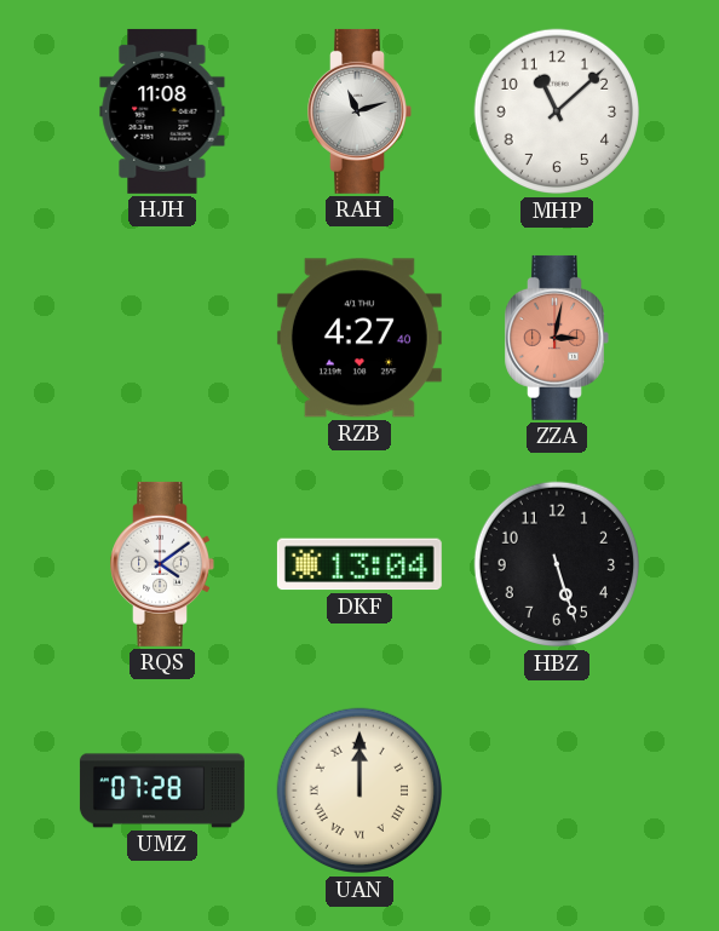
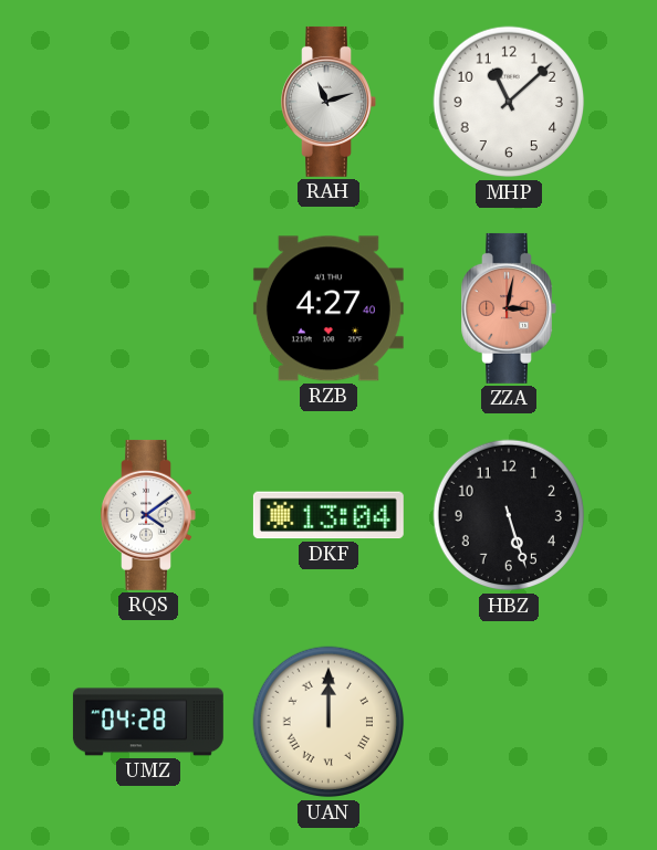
HJH: 11:08 -> none
UMZ: 07:28 -> 04:28
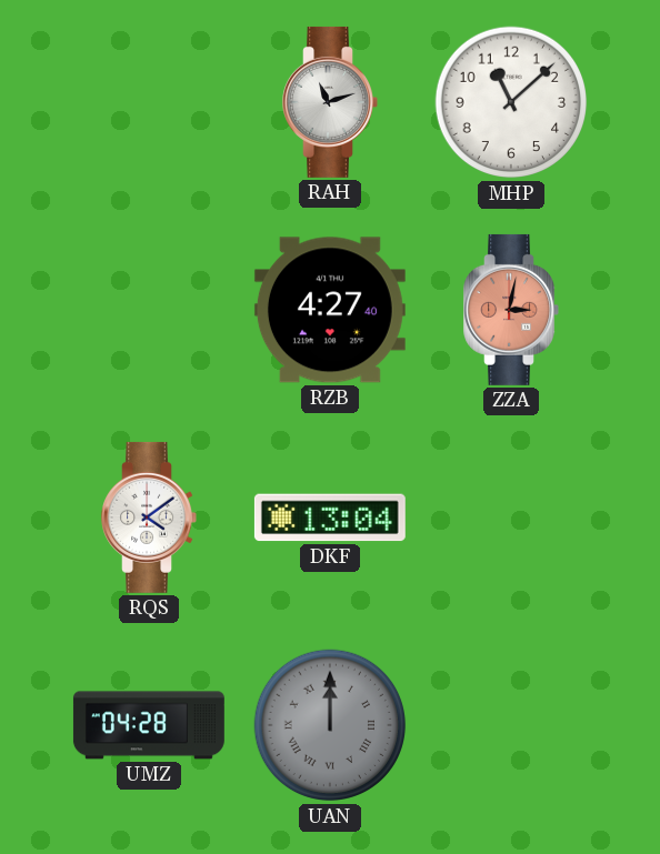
HBZ: 5:27 -> none
UAN dial: cream -> grey
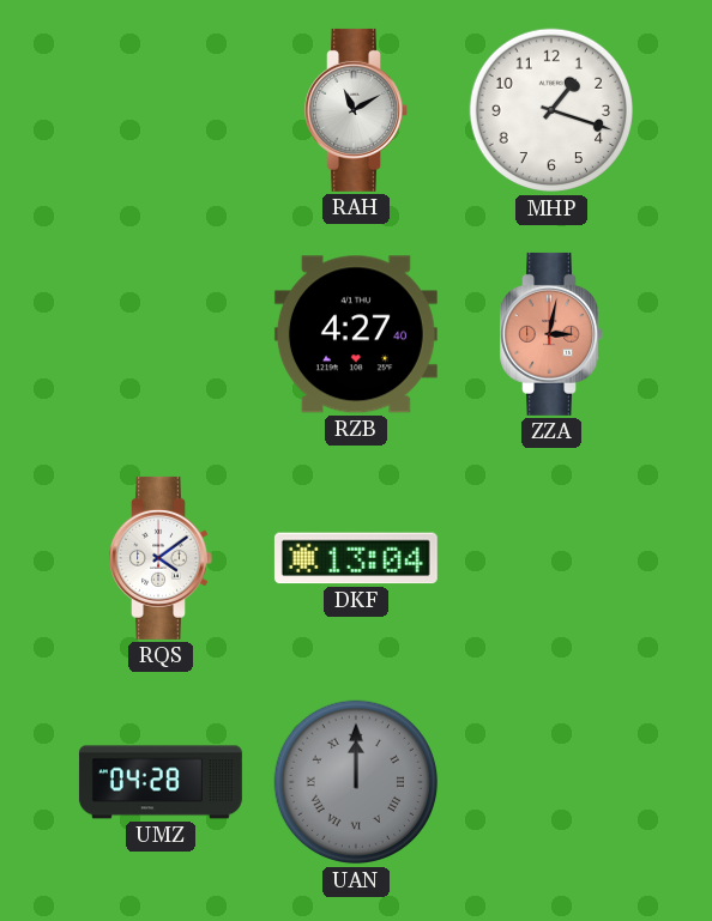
RAH: 11:12 -> 11:10
MHP: 11:08 -> 1:18
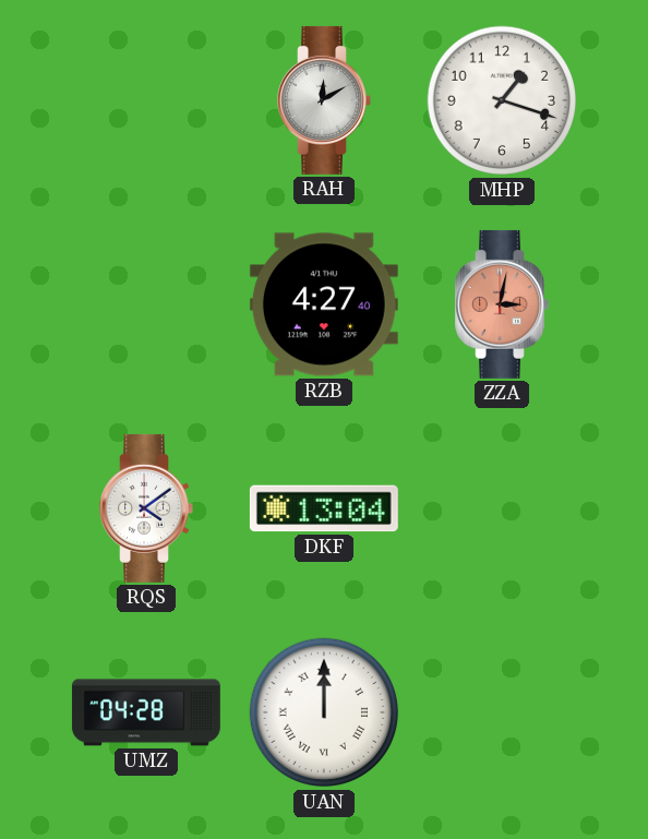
RAH: 11:10 -> 12:10
UAN dial: grey -> white
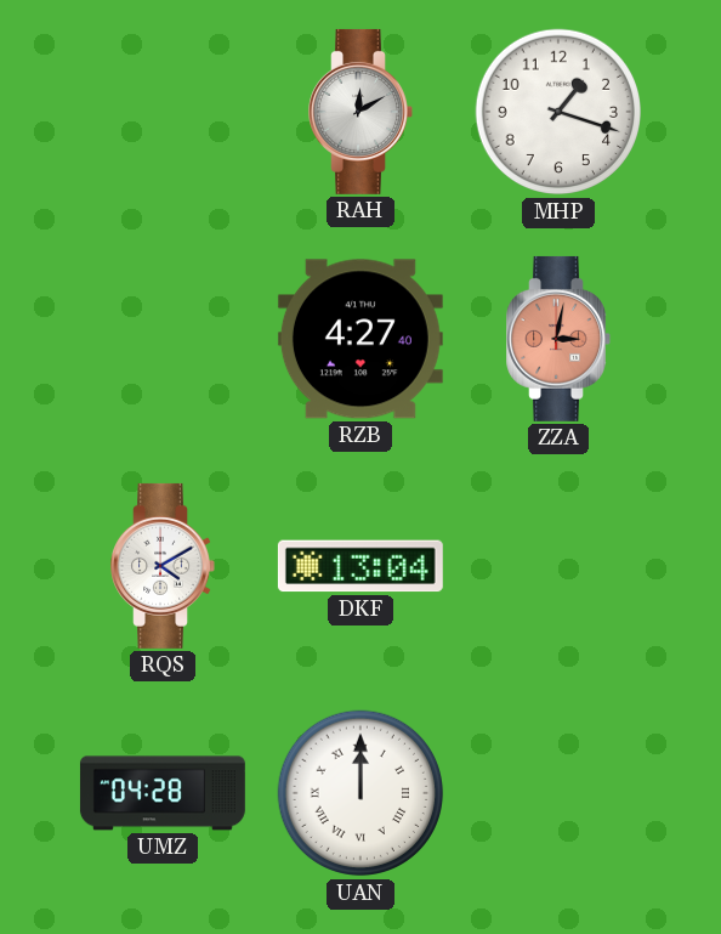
RQS: 4:09 -> 4:10
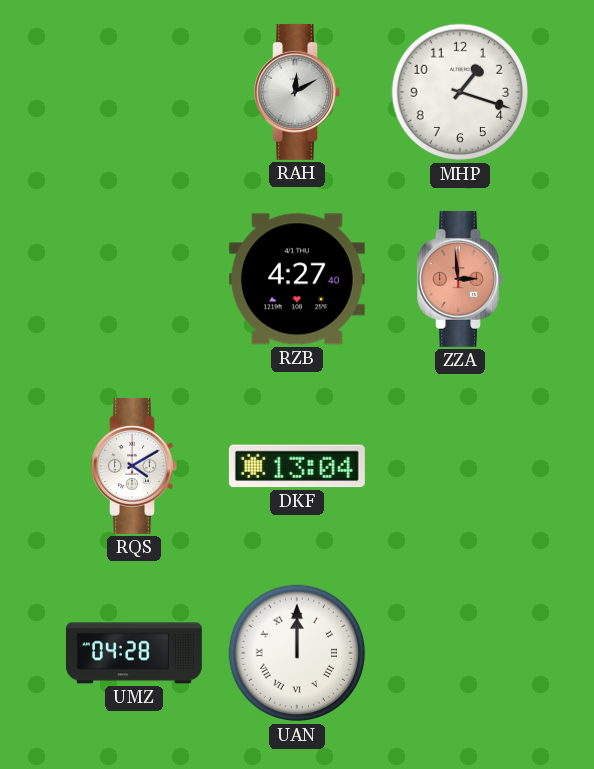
ZZA: 3:02 -> 2:59
